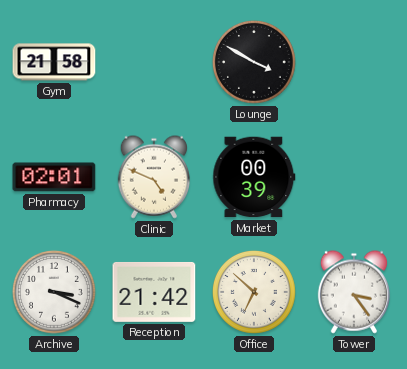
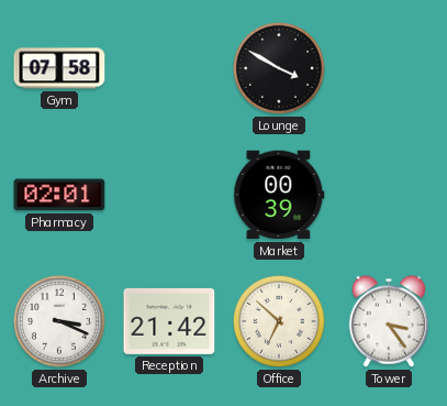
Gym: 21:58 -> 07:58
Clinic: 4:49 -> none
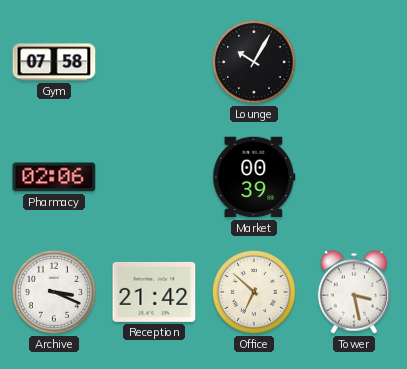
Lounge: 3:50 -> 10:05
Pharmacy: 02:01 -> 02:06
Tower: 3:24 -> 3:28
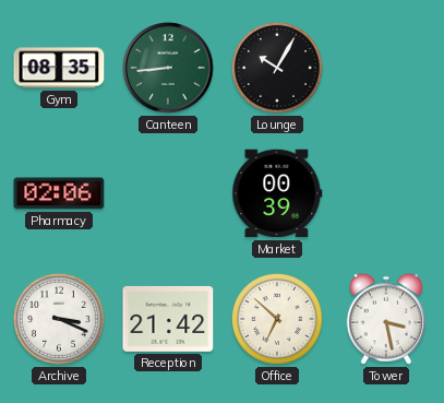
Gym: 07:58 -> 08:35
Canteen: none -> 8:44
